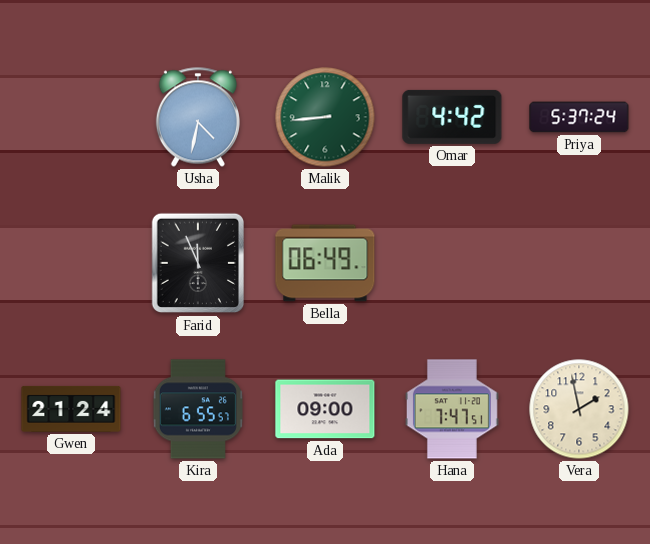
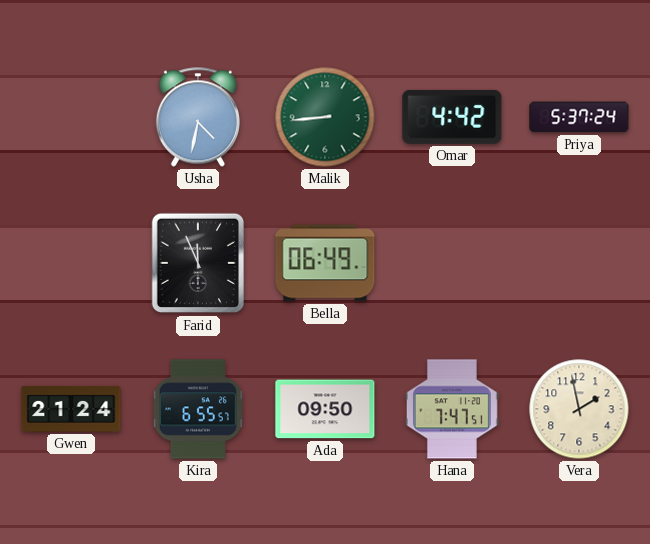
Ada: 09:00 -> 09:50
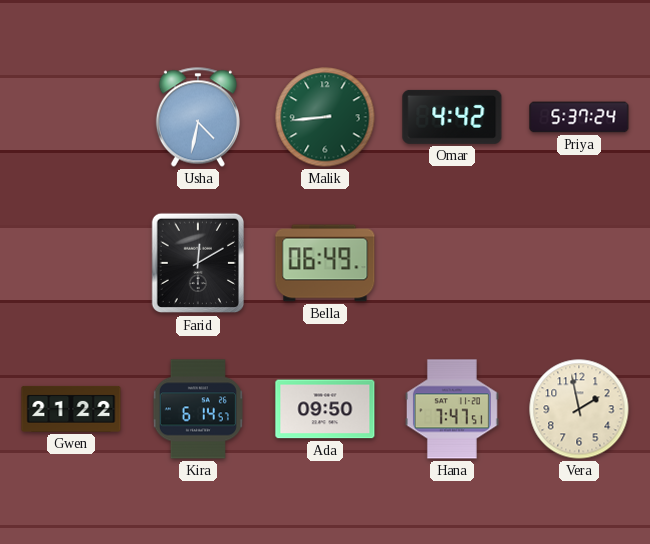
Farid: 11:56 -> 12:10
Gwen: 21:24 -> 21:22
Kira: 6:55 -> 6:14
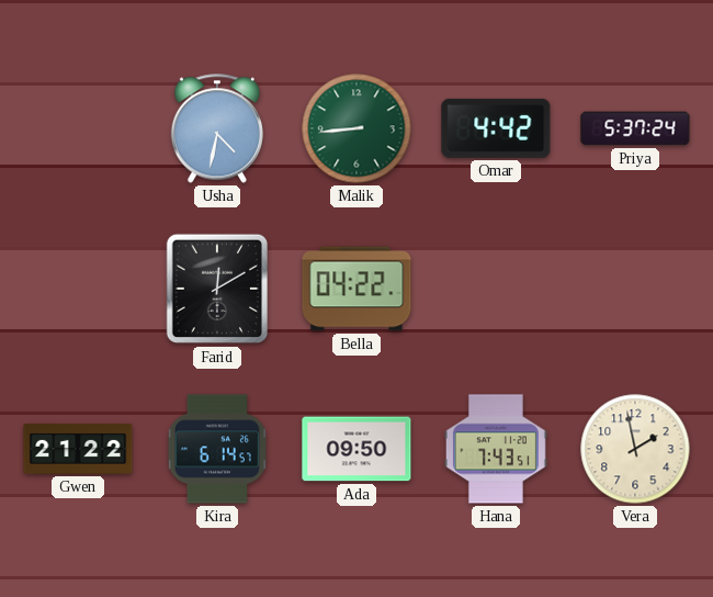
Bella: 06:49 -> 04:22
Hana: 7:47 -> 7:43
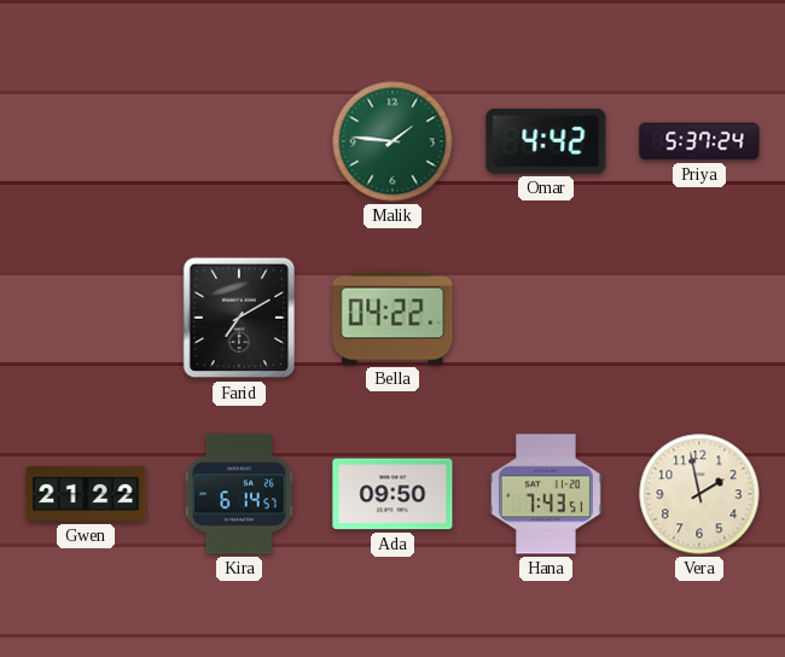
Usha: 4:32 -> none
Malik: 8:44 -> 1:46
Farid: 12:10 -> 7:10
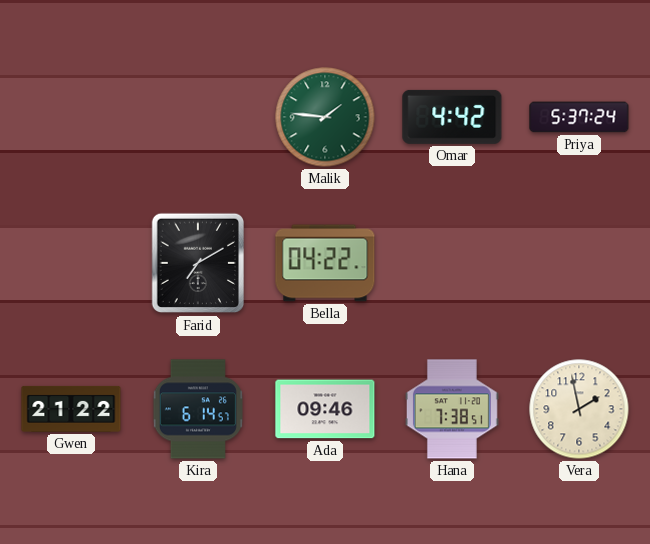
Ada: 09:50 -> 09:46
Hana: 7:43 -> 7:38
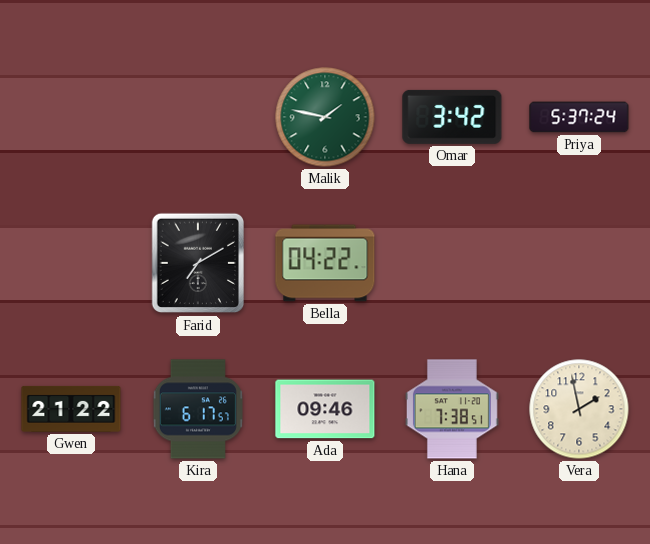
Malik: 1:46 -> 1:47
Omar: 4:42 -> 3:42
Kira: 6:14 -> 6:17
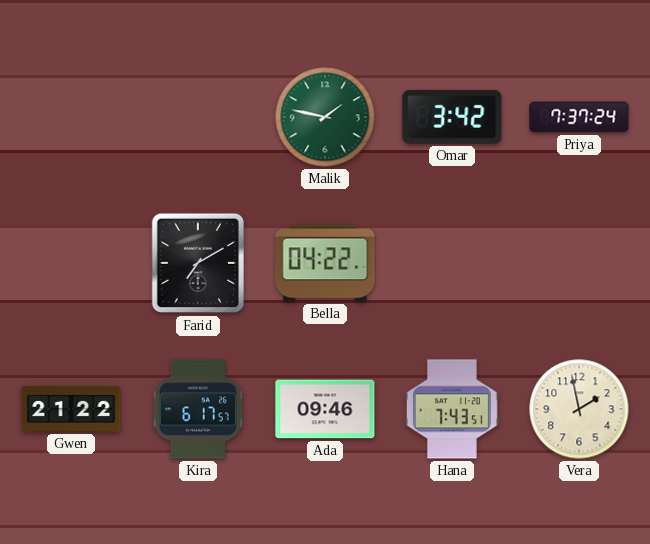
Priya: 5:37 -> 7:37
Hana: 7:38 -> 7:43
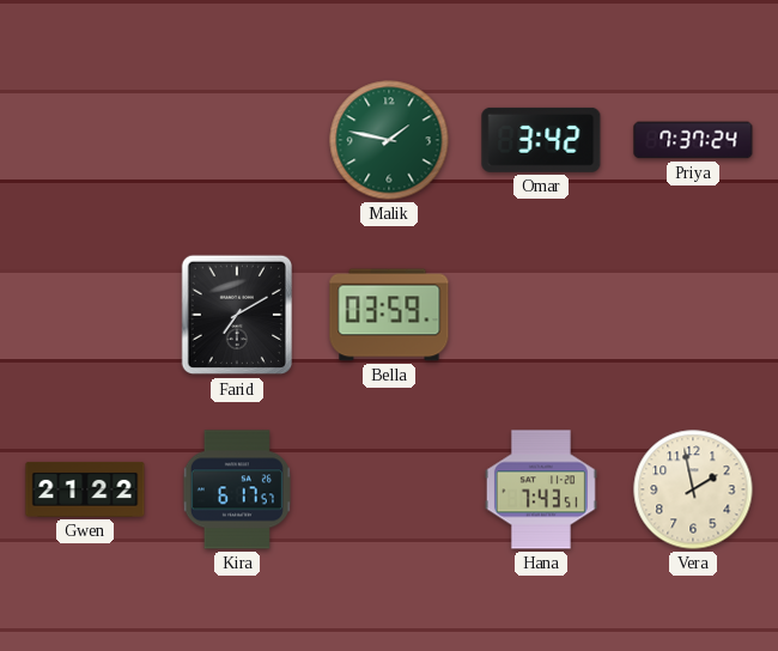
Bella: 04:22 -> 03:59
Ada: 09:46 -> none
